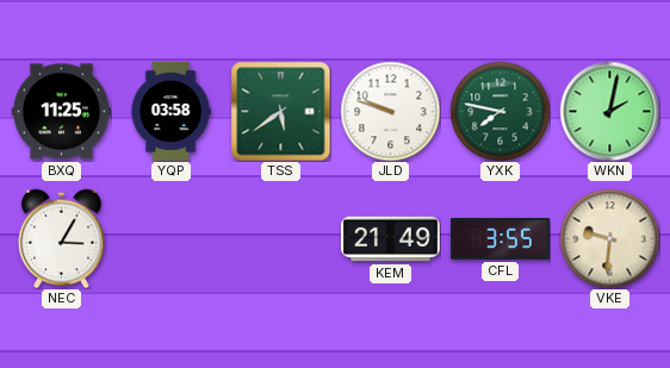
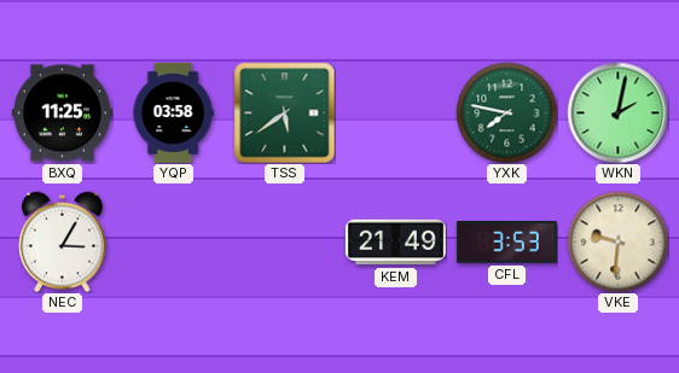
JLD: 9:48 -> none
CFL: 3:55 -> 3:53
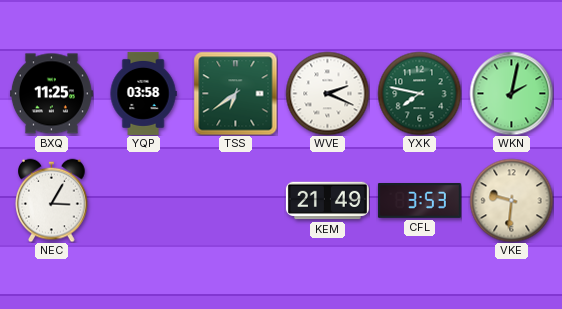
TSS: 5:39 -> 6:39
WVE: none -> 2:19
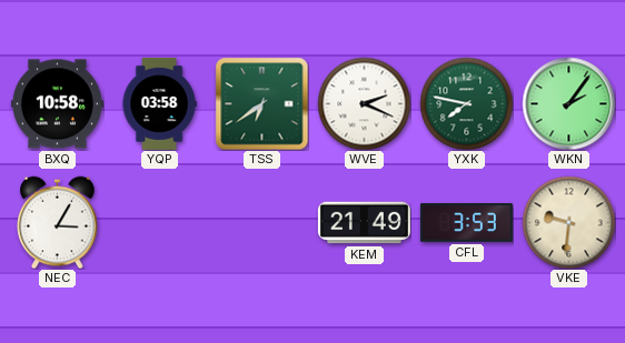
BXQ: 11:25 -> 10:58
WKN: 2:02 -> 2:06
